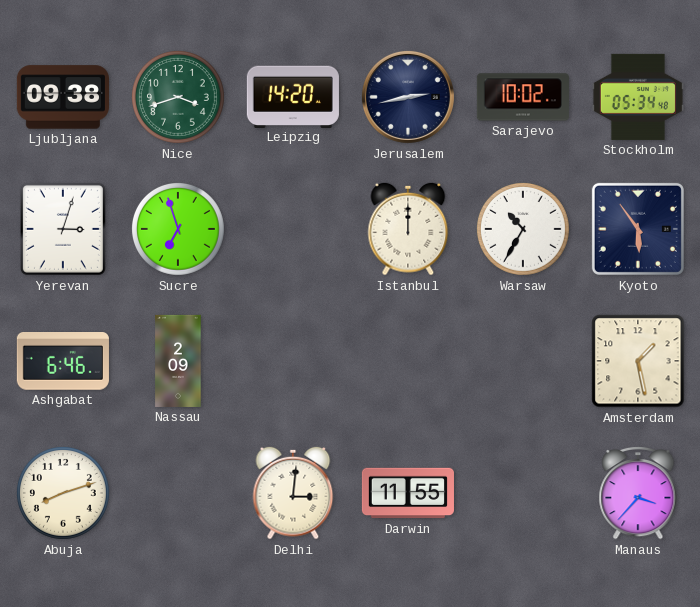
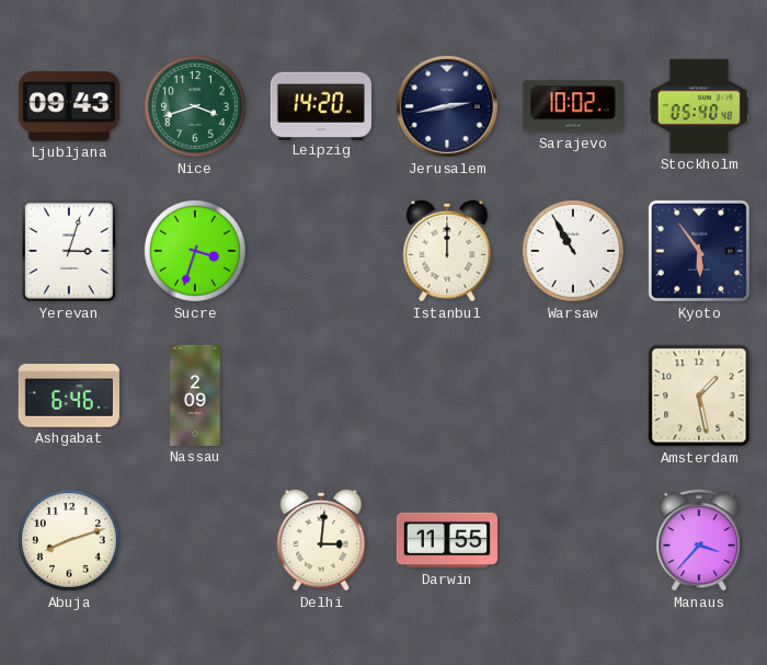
Ljubljana: 09:38 -> 09:43
Stockholm: 05:34 -> 05:40
Sucre: 6:57 -> 3:33
Warsaw: 10:35 -> 10:55
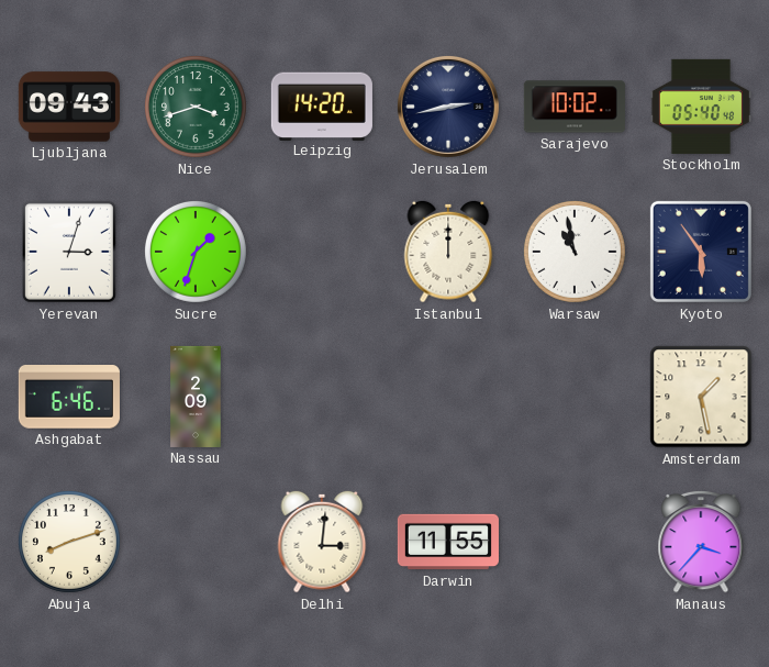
Sucre: 3:33 -> 1:33
Warsaw: 10:55 -> 10:58
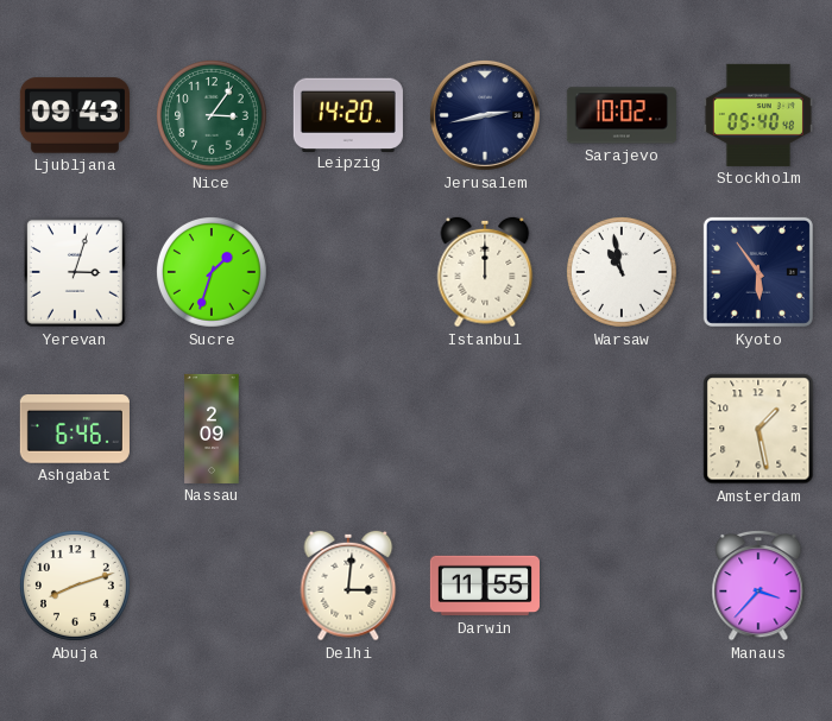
Nice: 3:42 -> 3:06
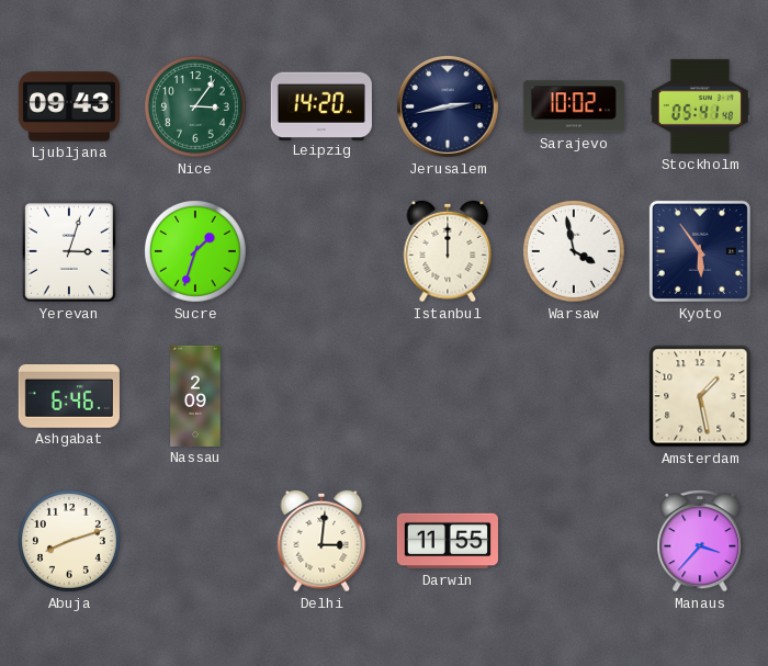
Stockholm: 05:40 -> 05:41
Warsaw: 10:58 -> 3:58
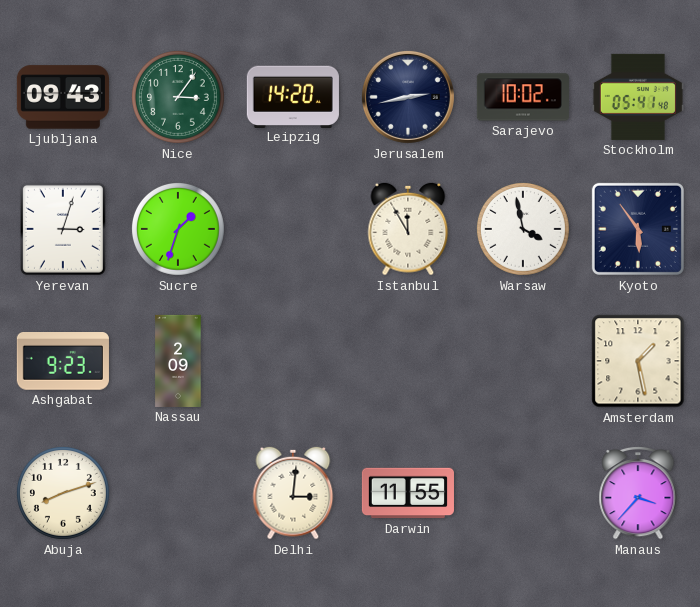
Istanbul: 12:00 -> 11:55
Ashgabat: 6:46 -> 9:23
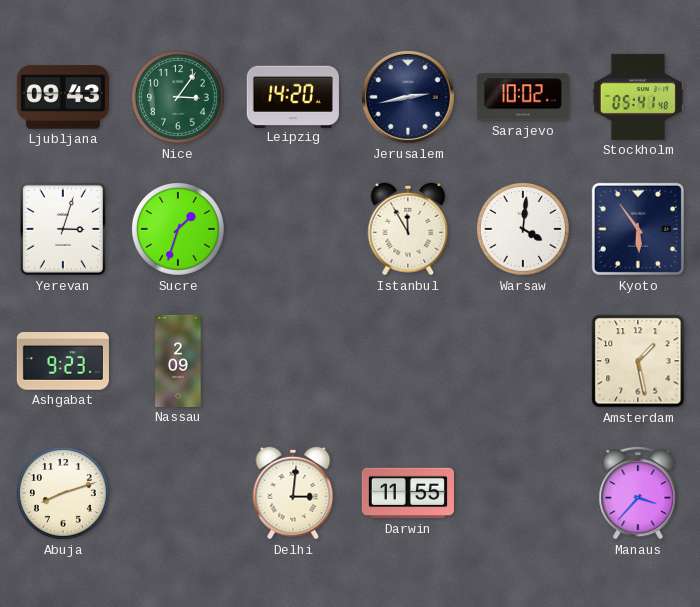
Warsaw: 3:58 -> 4:01
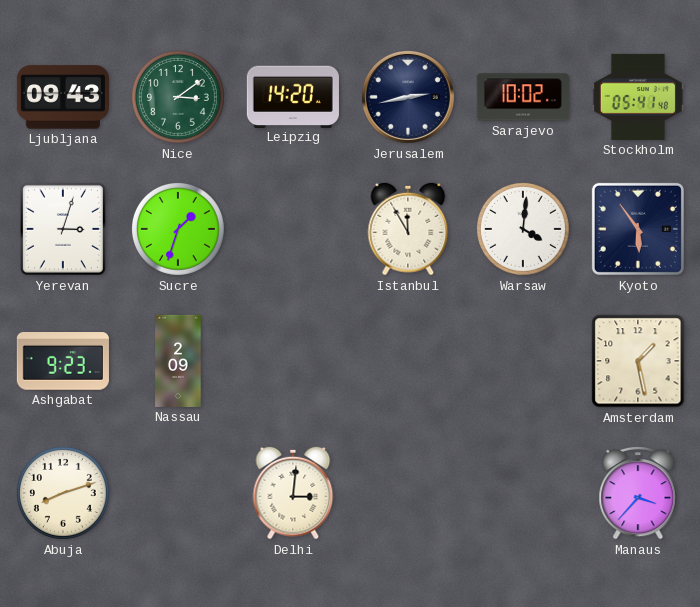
Nice: 3:06 -> 3:09
Darwin: 11:55 -> none
